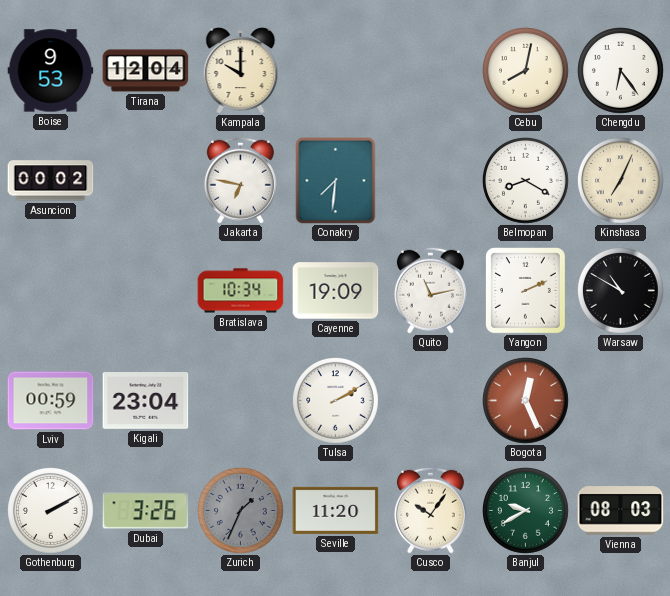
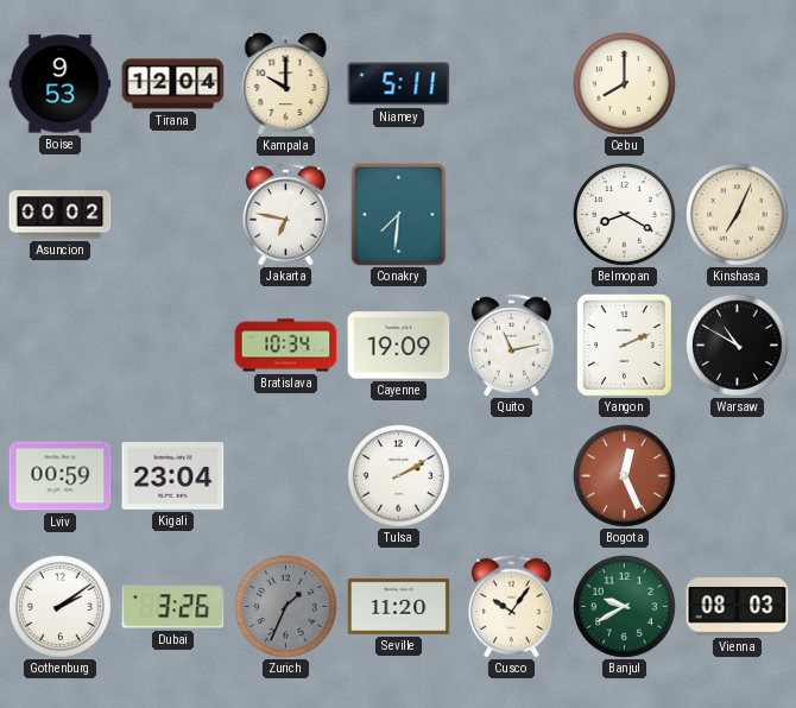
Niamey: none -> 5:11
Cebu: 8:02 -> 8:00
Chengdu: 6:24 -> none
Gothenburg: 2:10 -> 2:09
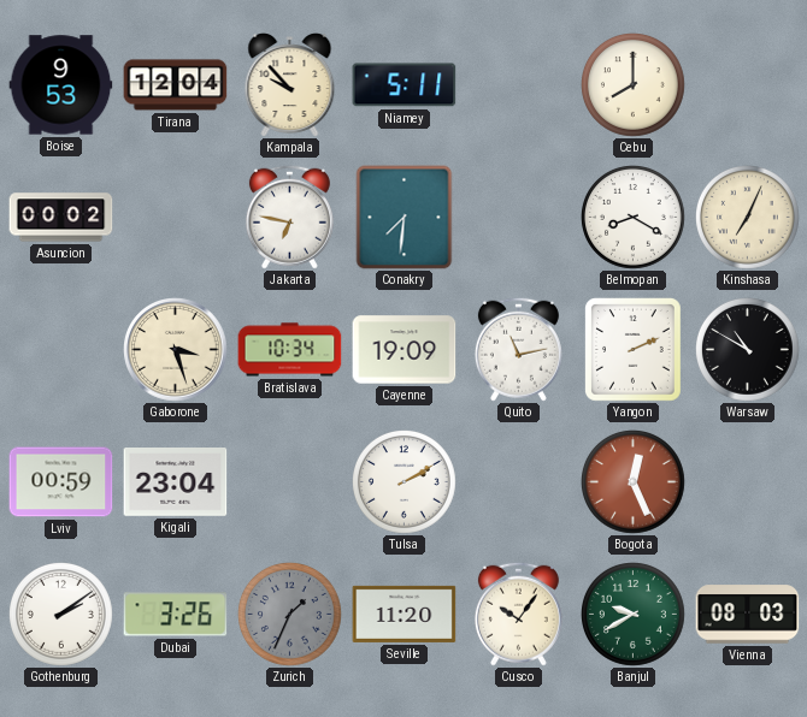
Kampala: 10:00 -> 9:53
Gaborone: none -> 3:27
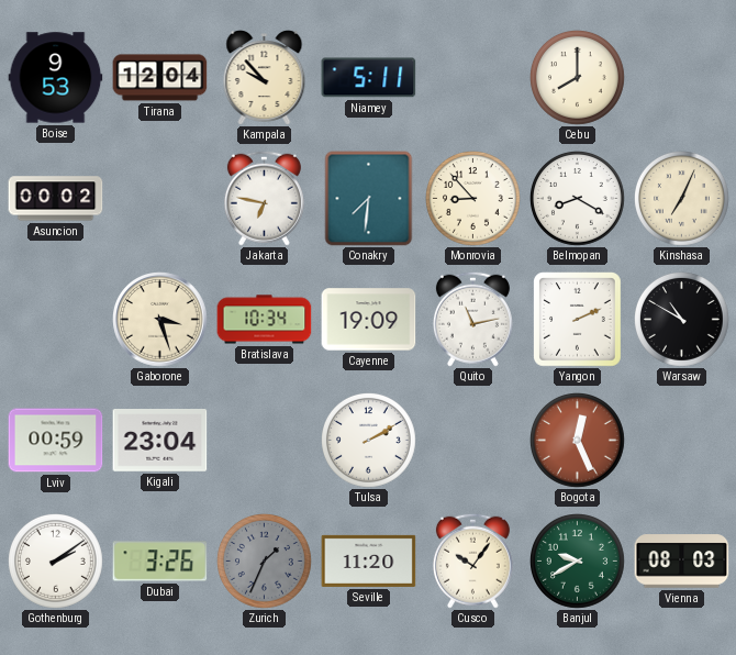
Monrovia: none -> 8:53
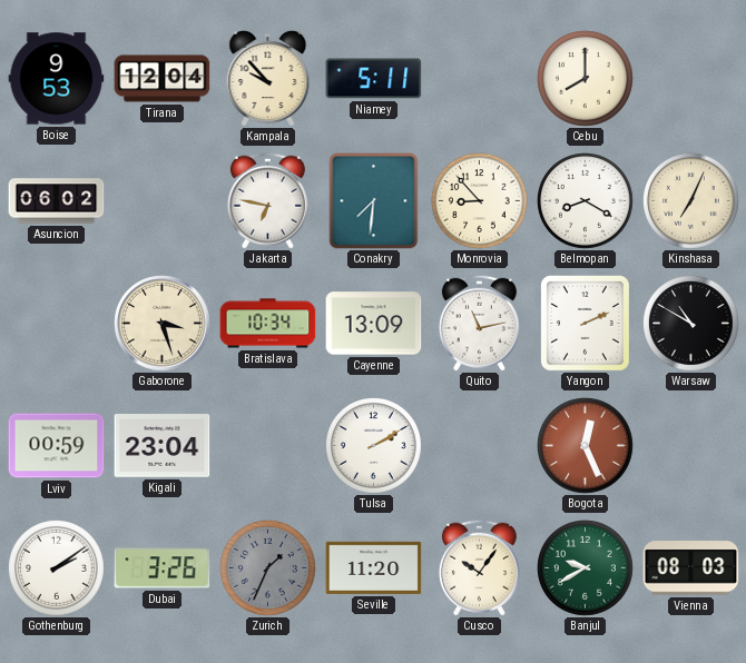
Asuncion: 00:02 -> 06:02
Cayenne: 19:09 -> 13:09
